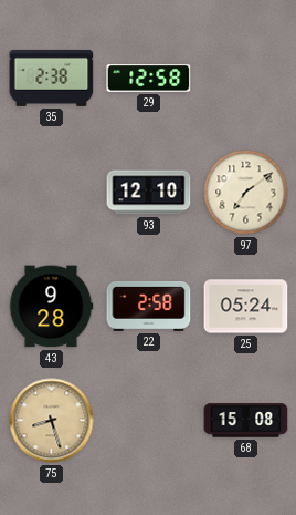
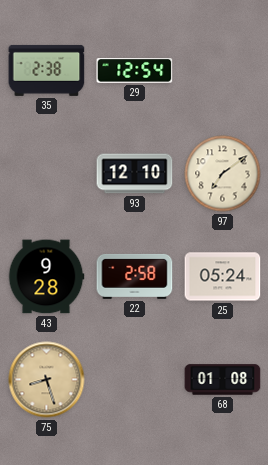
29: 12:58 -> 12:54
68: 15:08 -> 01:08
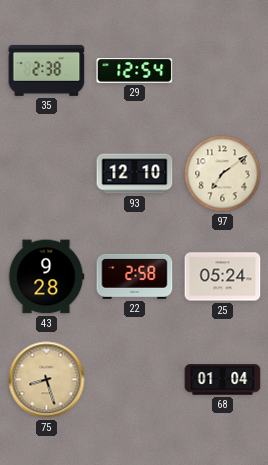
68: 01:08 -> 01:04
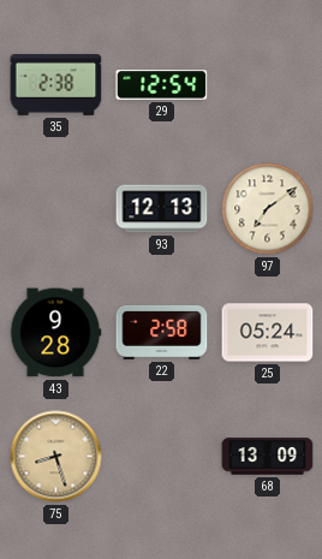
93: 12:10 -> 12:13
68: 01:04 -> 13:09
